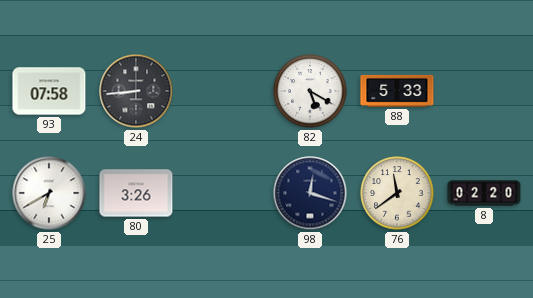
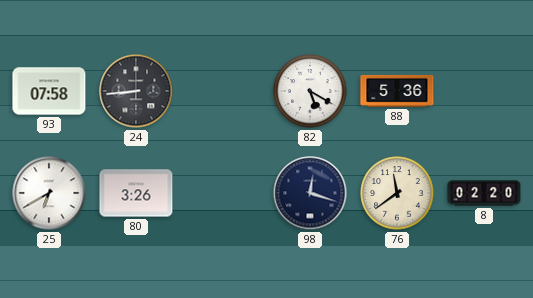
88: 5:33 -> 5:36
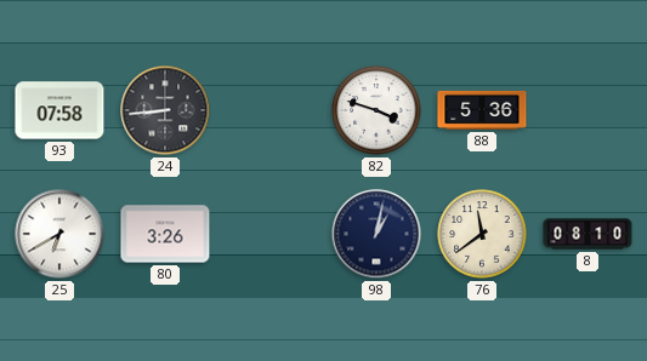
82: 5:20 -> 3:48
98: 12:18 -> 1:02
8: 02:20 -> 08:10
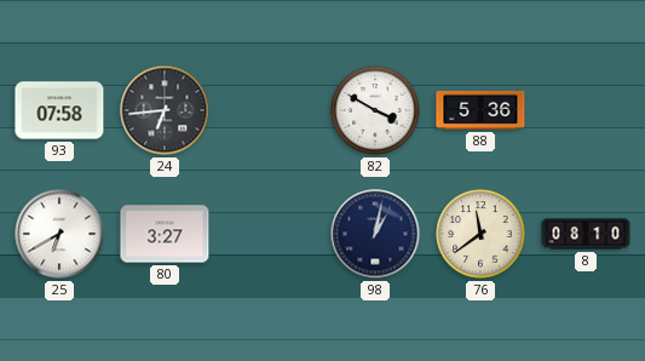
24: 8:44 -> 6:44
82: 3:48 -> 3:50
80: 3:26 -> 3:27
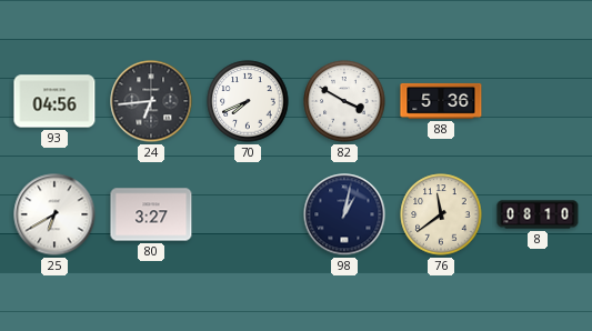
93: 07:58 -> 04:56
70: none -> 7:41
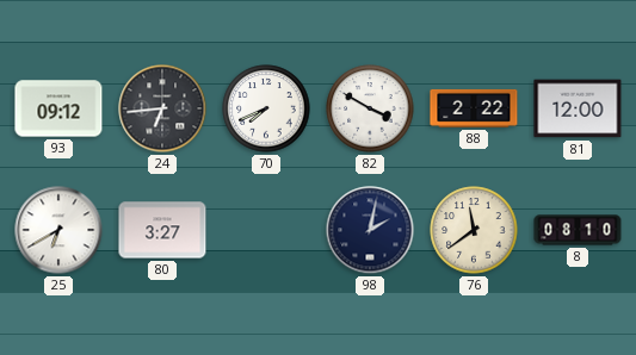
93: 04:56 -> 09:12
88: 5:36 -> 2:22
81: none -> 12:00
98: 1:02 -> 2:02
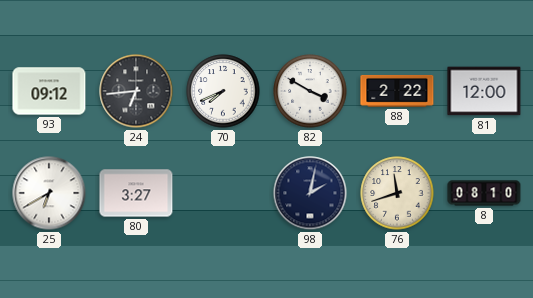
76: 11:39 -> 11:42
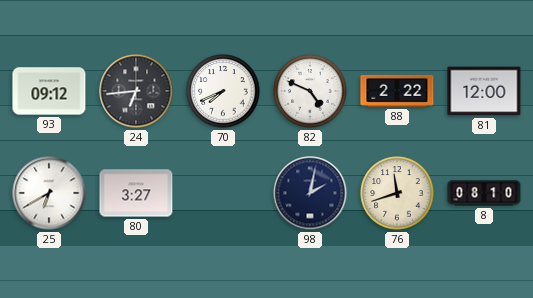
82: 3:50 -> 4:49
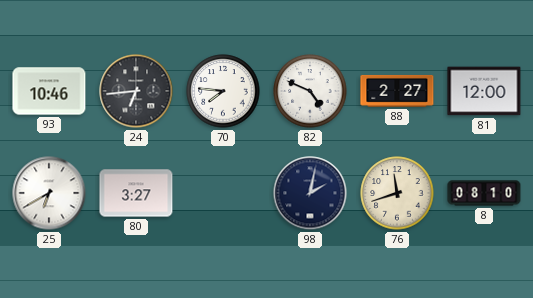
93: 09:12 -> 10:46
70: 7:41 -> 7:46
88: 2:22 -> 2:27
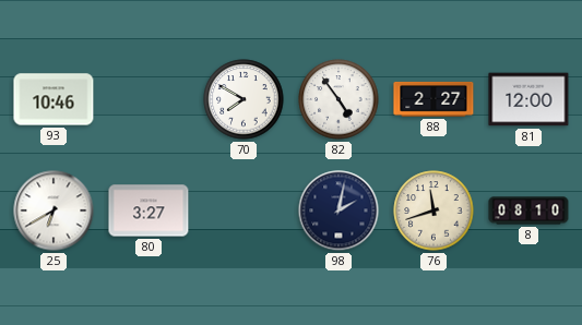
24: 6:44 -> none
70: 7:46 -> 7:50
82: 4:49 -> 4:54
